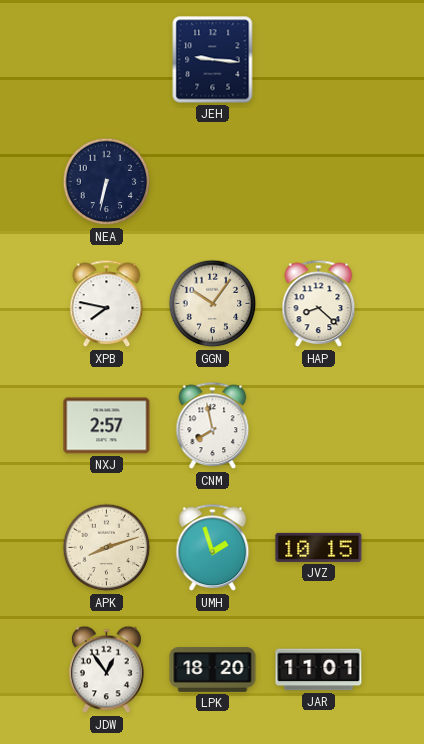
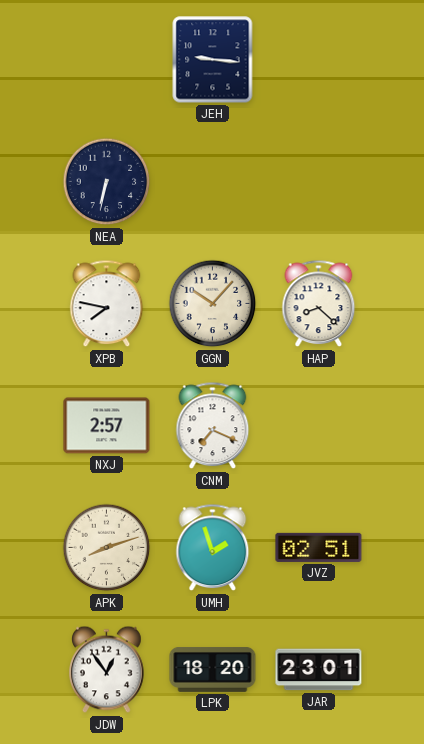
GGN: 10:06 -> 10:07
CNM: 7:58 -> 7:19
JVZ: 10:15 -> 02:51
JAR: 11:01 -> 23:01
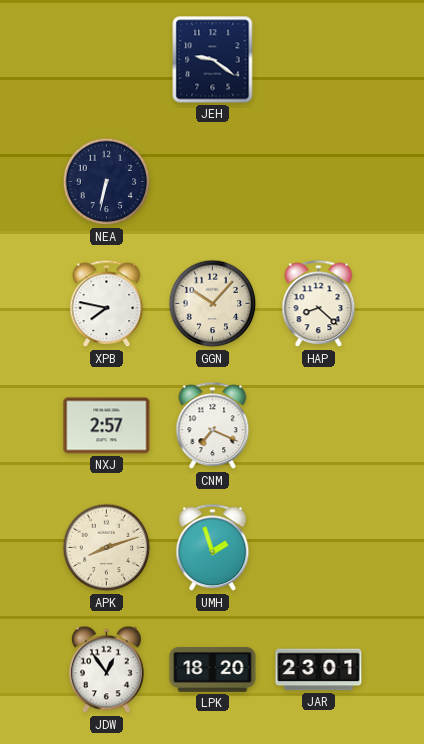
JEH: 9:16 -> 9:21
JVZ: 02:51 -> none
